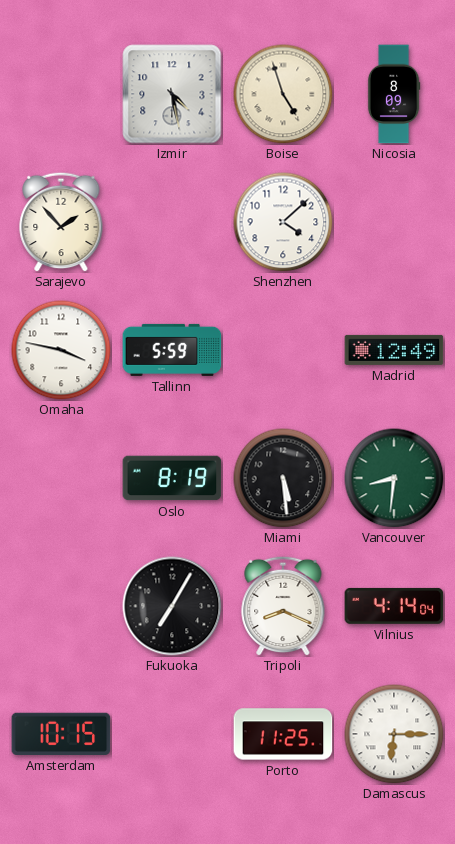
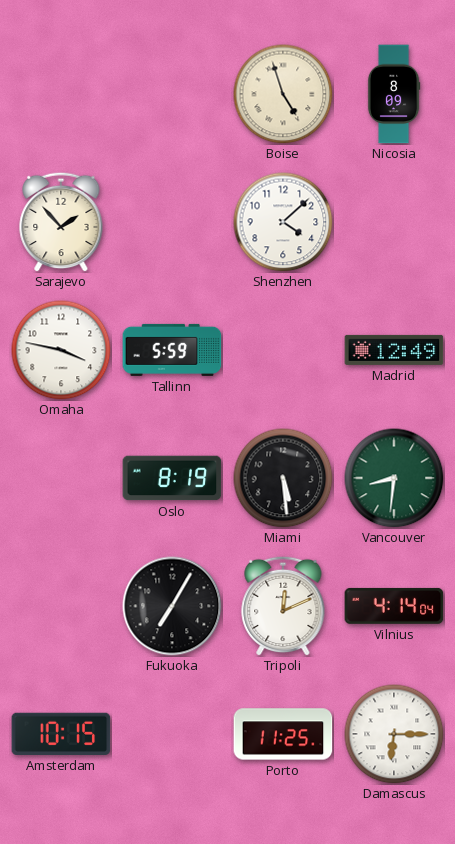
Izmir: 4:28 -> none
Tripoli: 8:19 -> 12:11
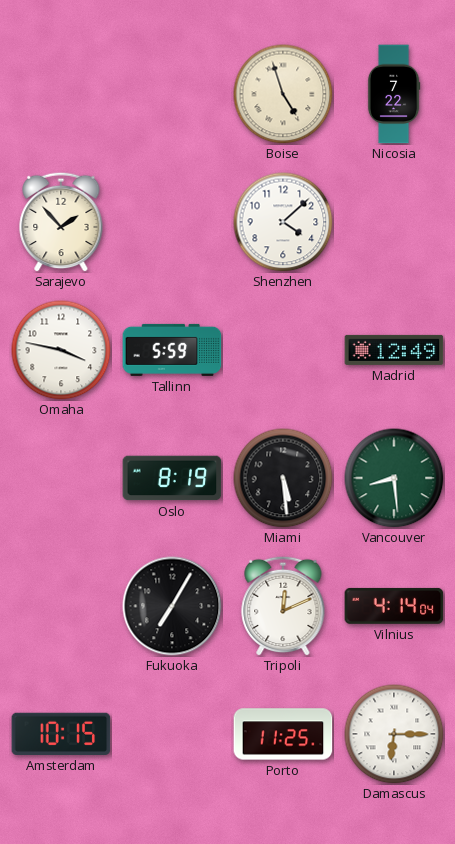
Nicosia: 8:09 -> 7:22
Vancouver: 8:31 -> 8:29
